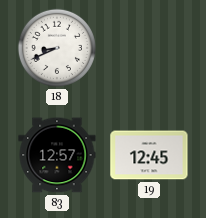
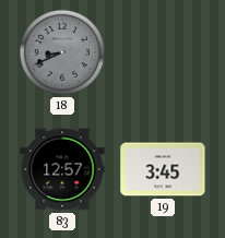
18 dial: white -> grey
19: 12:45 -> 3:45
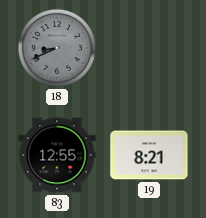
83: 12:57 -> 12:55
19: 3:45 -> 8:21
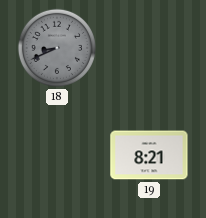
83: 12:55 -> none
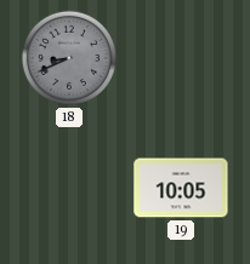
19: 8:21 -> 10:05
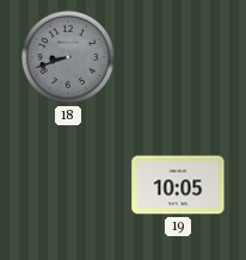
18: 8:41 -> 8:42
